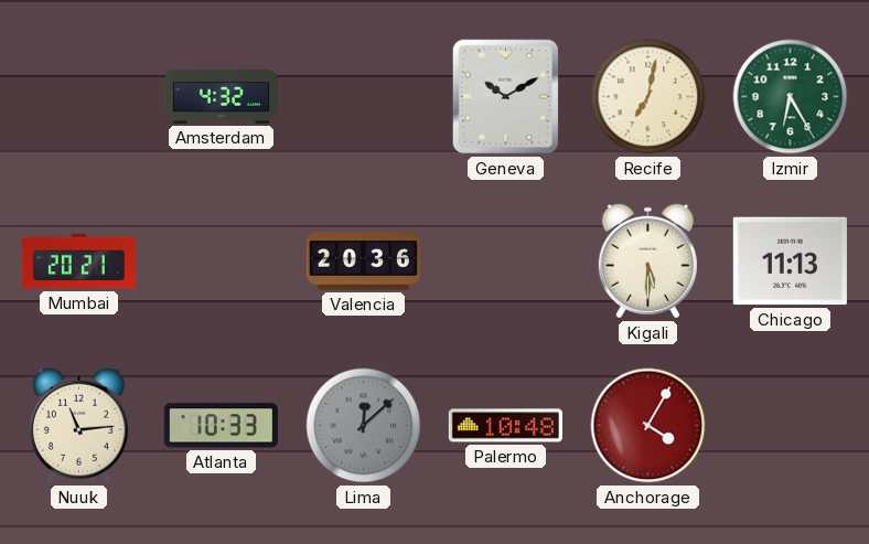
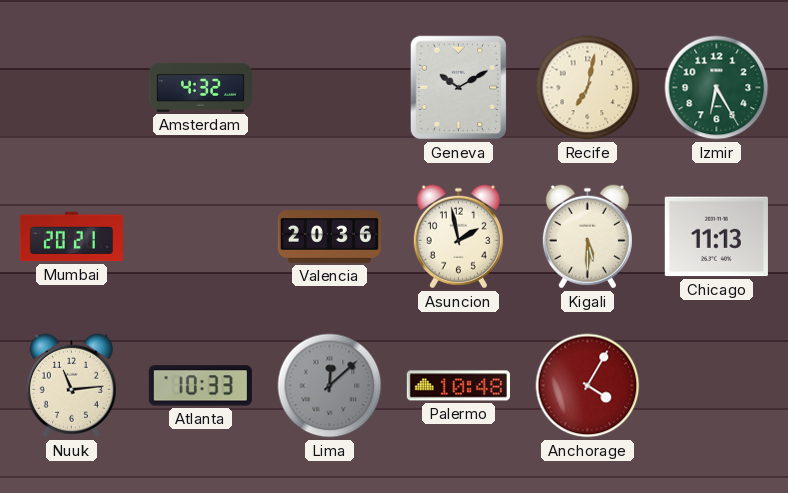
Asuncion: none -> 1:58
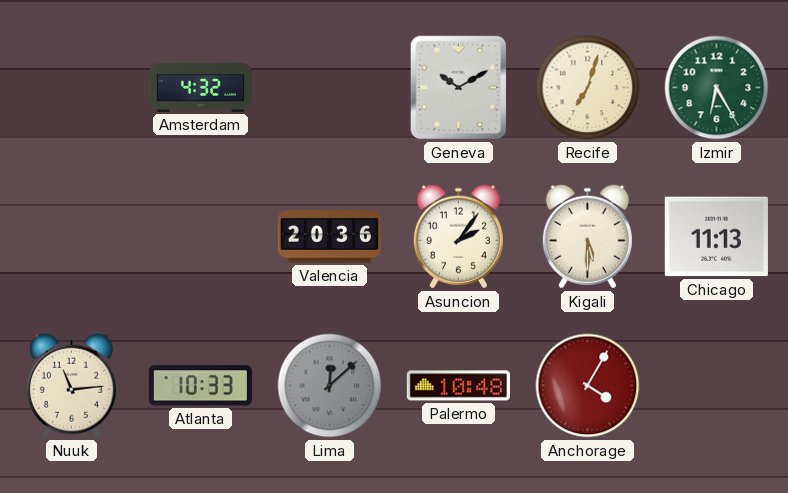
Recife: 7:02 -> 7:03
Mumbai: 20:21 -> none
Asuncion: 1:58 -> 2:06
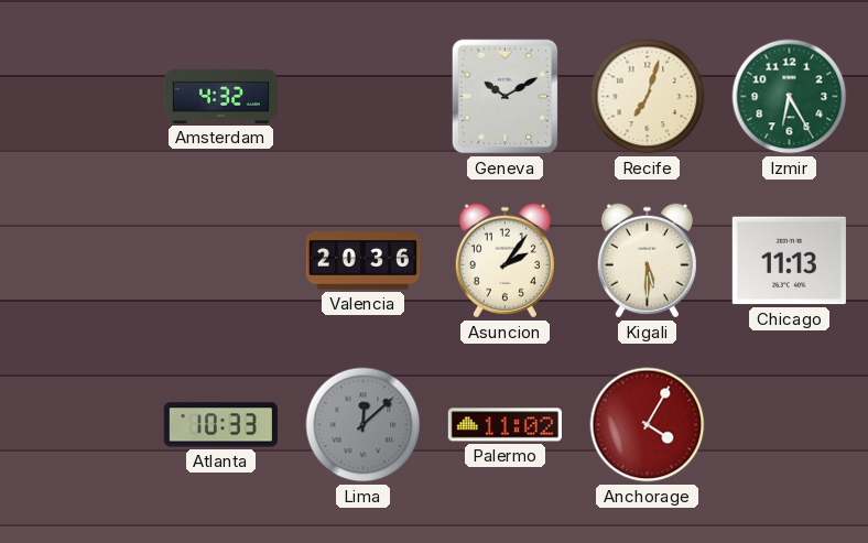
Nuuk: 11:14 -> none
Palermo: 10:48 -> 11:02
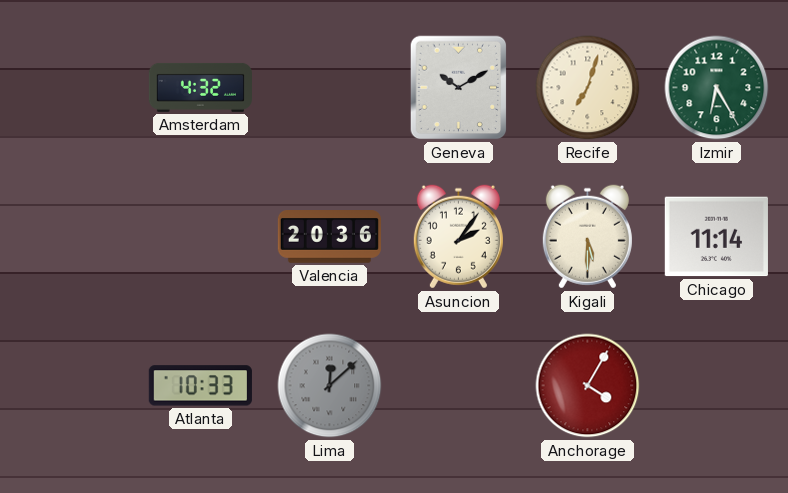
Chicago: 11:13 -> 11:14
Palermo: 11:02 -> none
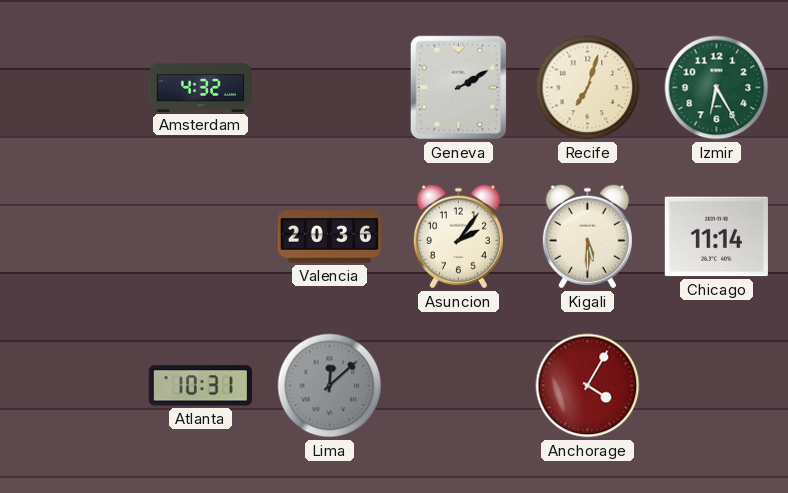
Geneva: 10:10 -> 2:10
Atlanta: 10:33 -> 10:31
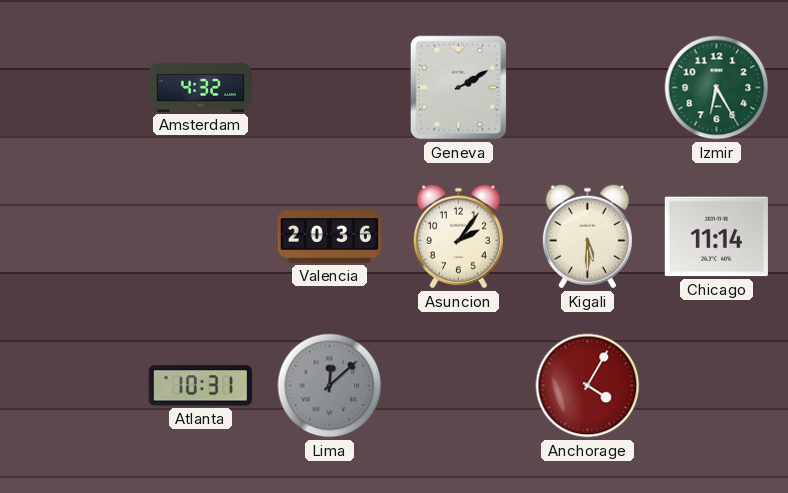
Recife: 7:03 -> none
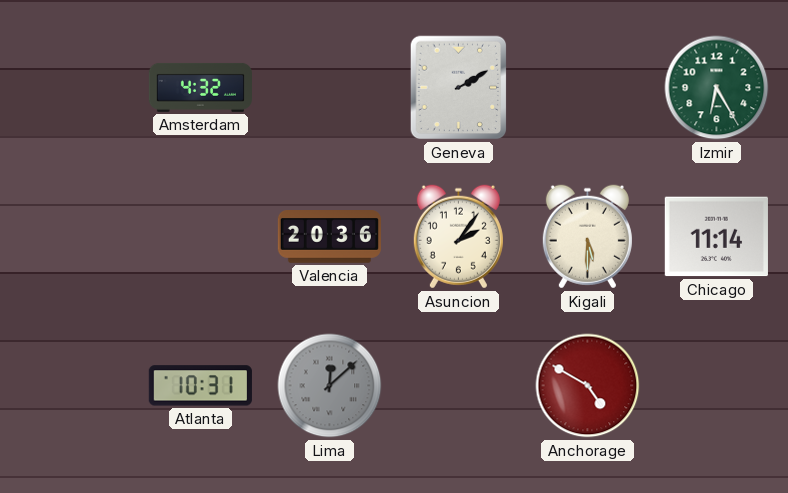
Anchorage: 4:05 -> 4:50
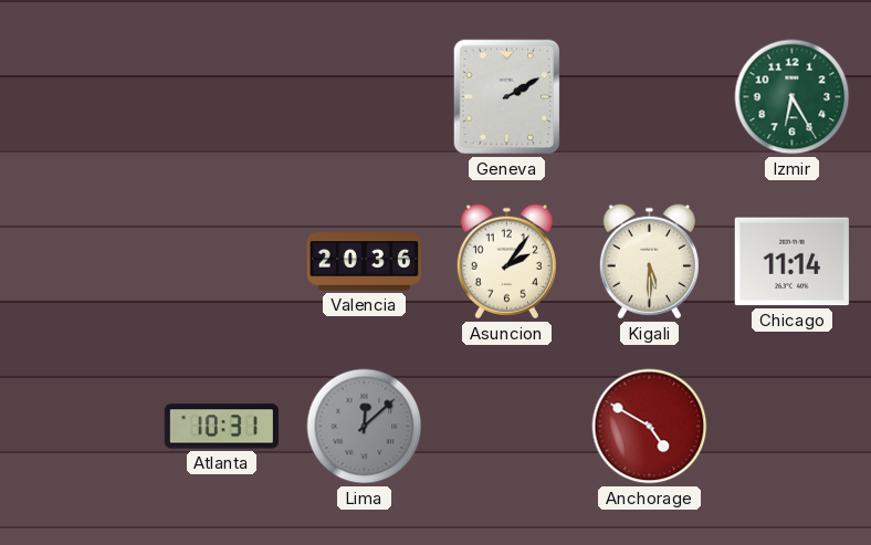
Amsterdam: 4:32 -> none
